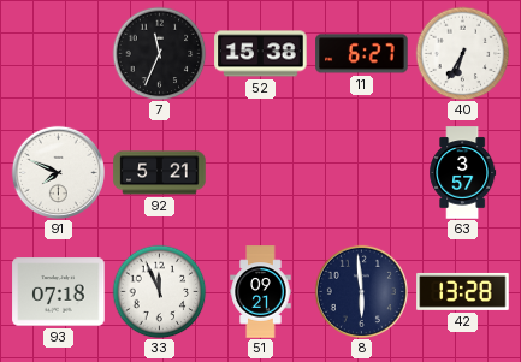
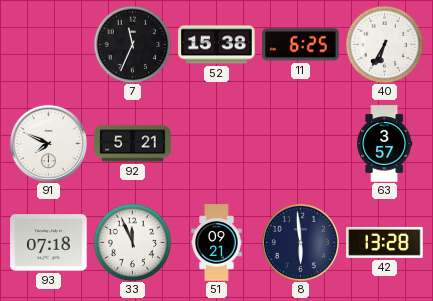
11: 6:27 -> 6:25
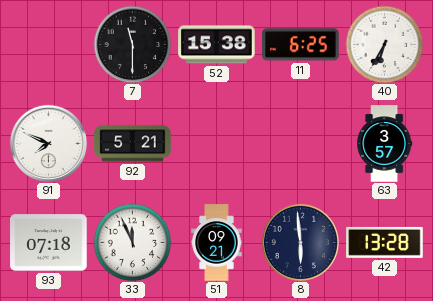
7: 11:34 -> 11:30
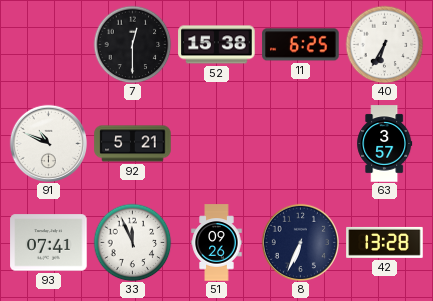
7: 11:30 -> 12:30
91: 7:49 -> 10:49
93: 07:18 -> 07:41
51: 09:21 -> 09:26
8: 5:59 -> 6:34
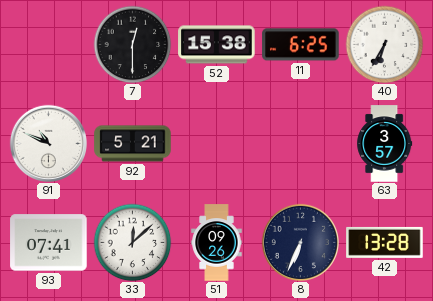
33: 11:56 -> 12:08
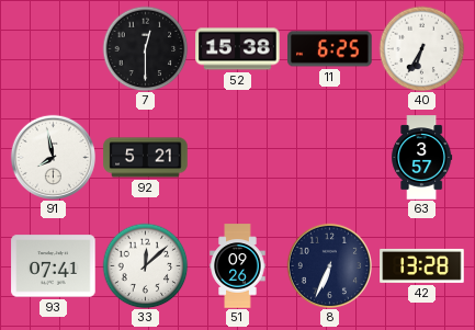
91: 10:49 -> 7:58
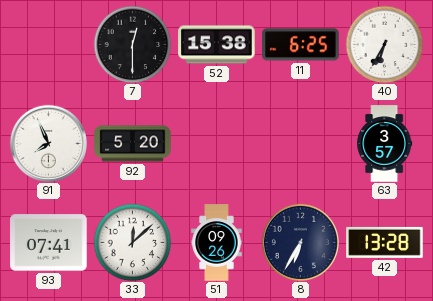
91: 7:58 -> 7:56
92: 5:21 -> 5:20
8: 6:34 -> 6:35
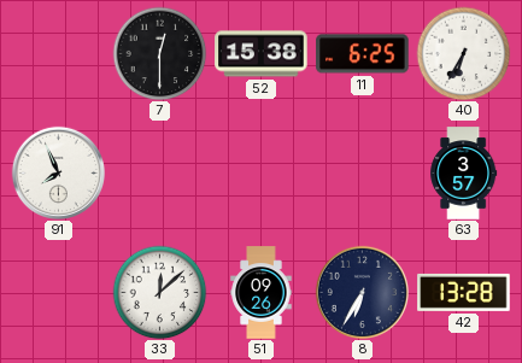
92: 5:20 -> none
93: 07:41 -> none
